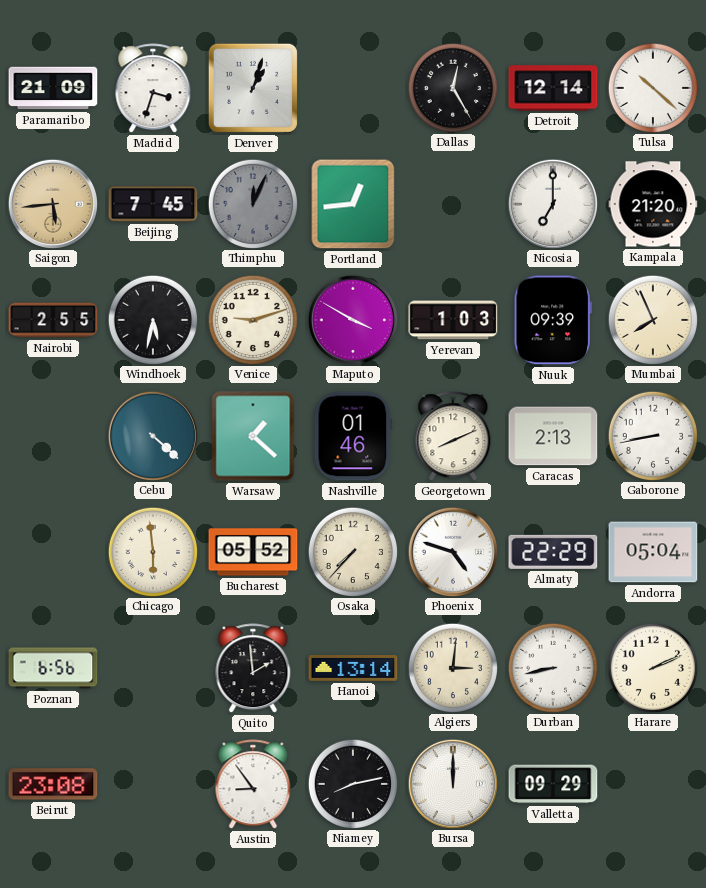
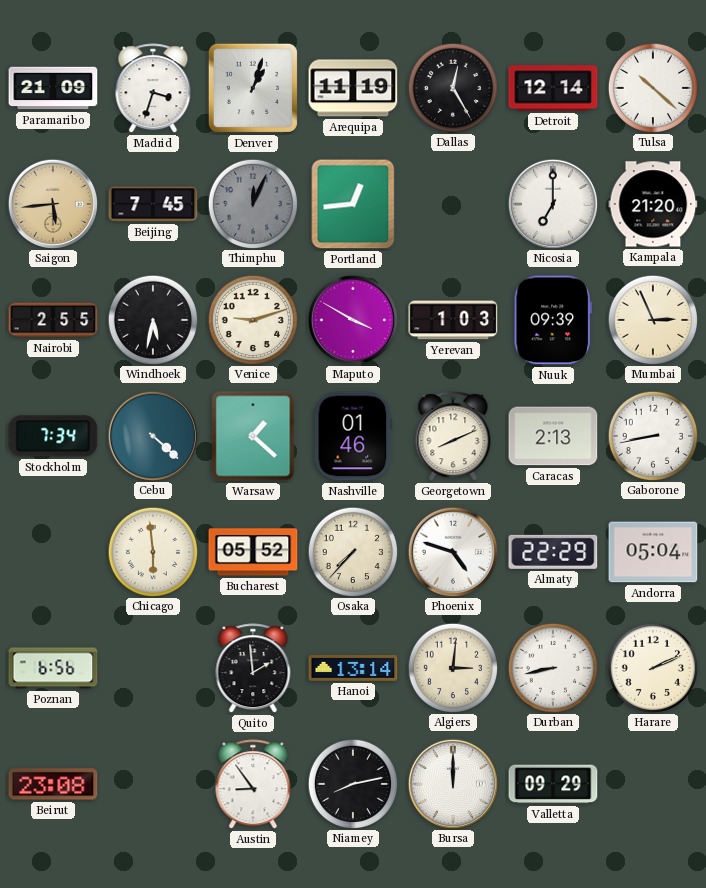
Arequipa: none -> 11:19
Mumbai: 7:56 -> 2:56
Stockholm: none -> 7:34
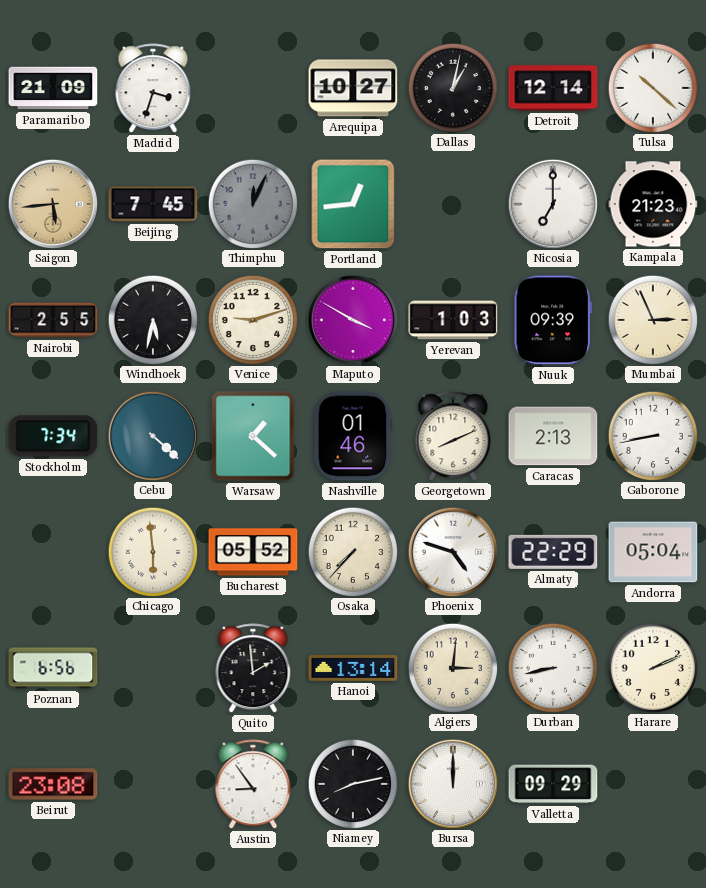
Denver: 1:03 -> none
Arequipa: 11:19 -> 10:27
Dallas: 12:25 -> 1:02
Kampala: 21:20 -> 21:23
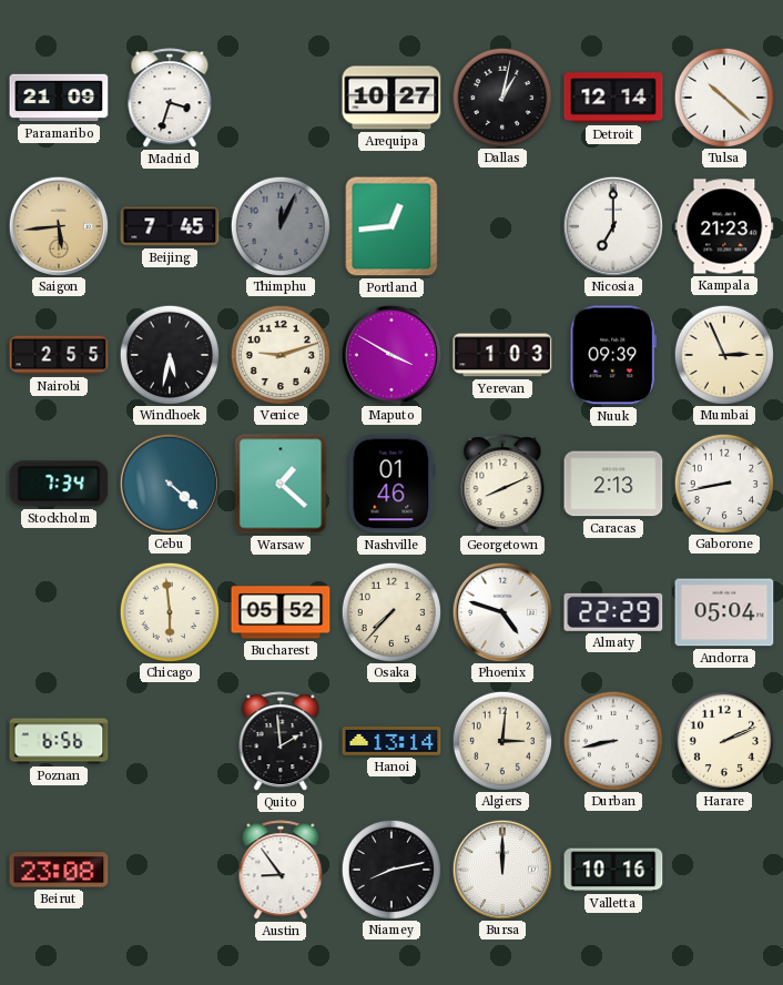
Valletta: 09:29 -> 10:16
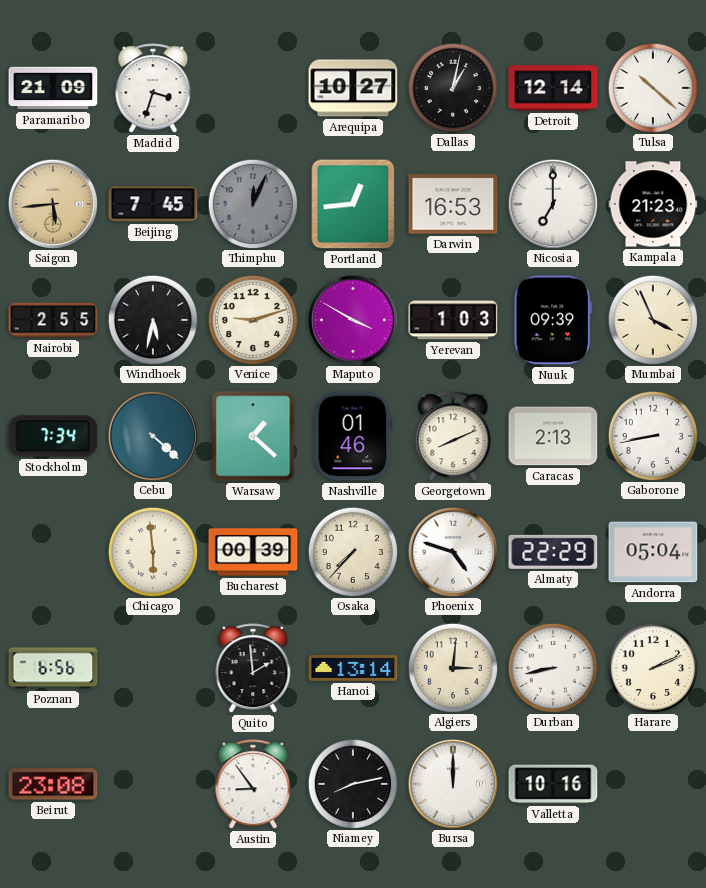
Darwin: none -> 16:53
Mumbai: 2:56 -> 3:56
Bucharest: 05:52 -> 00:39
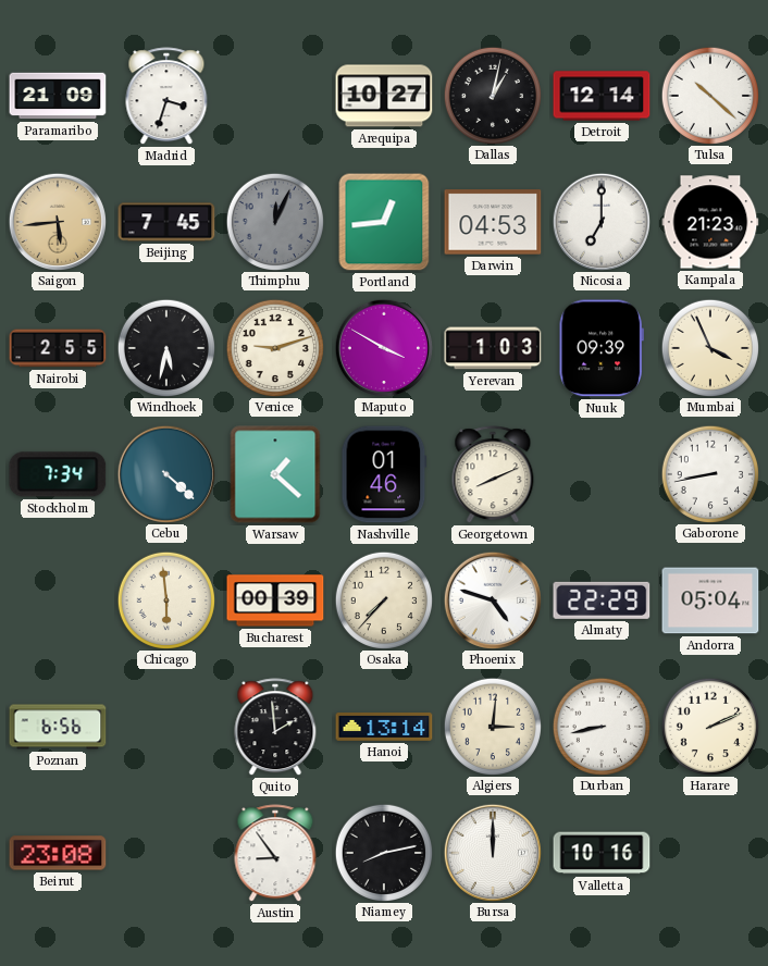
Darwin: 16:53 -> 04:53
Caracas: 2:13 -> none
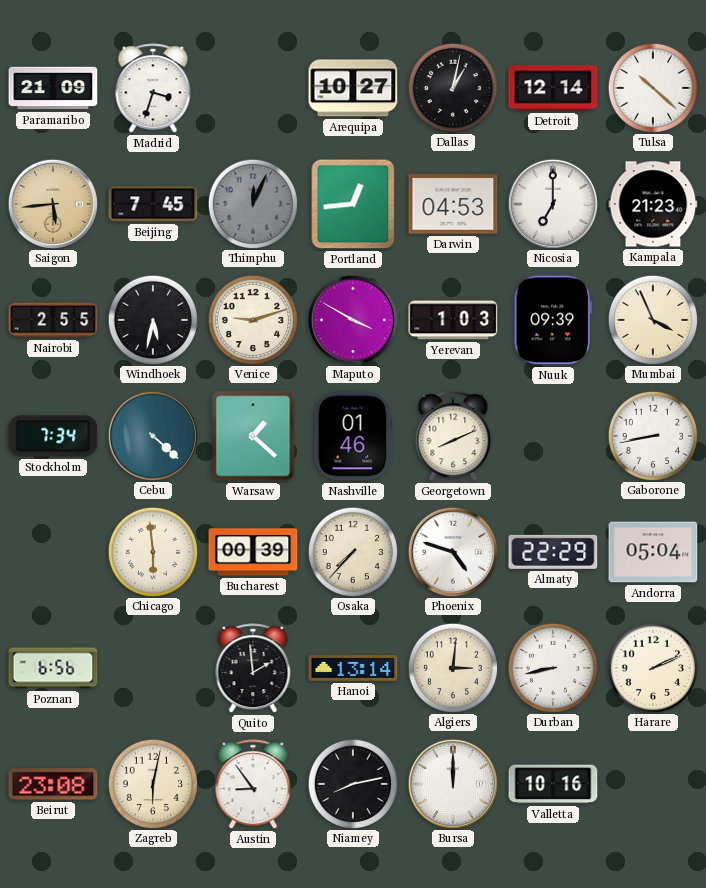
Zagreb: none -> 6:02
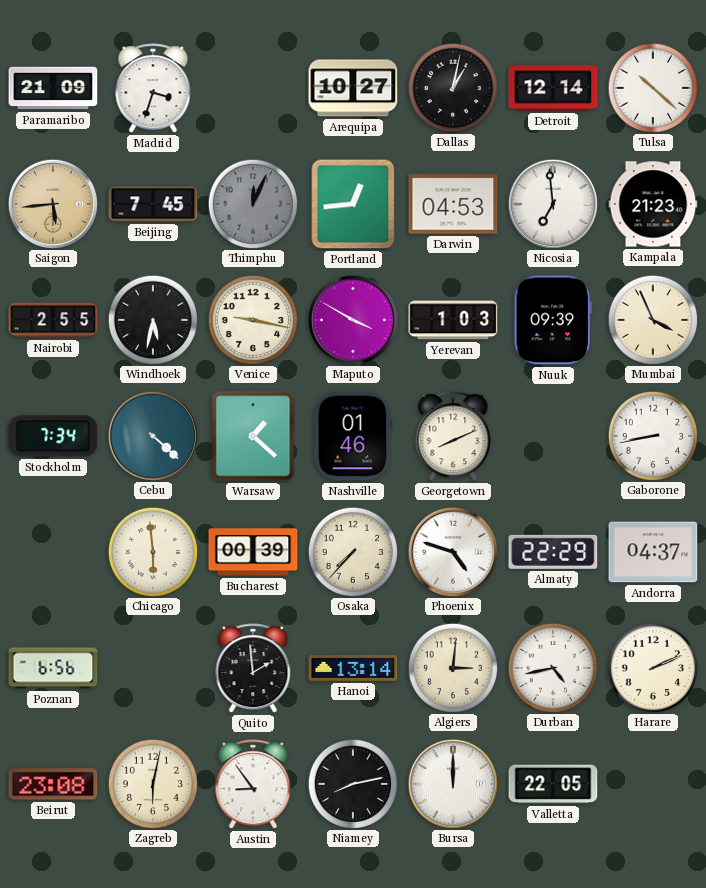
Nicosia: 7:00 -> 6:59
Venice: 9:12 -> 9:17
Andorra: 05:04 -> 04:37
Durban: 8:43 -> 4:43
Valletta: 10:16 -> 22:05
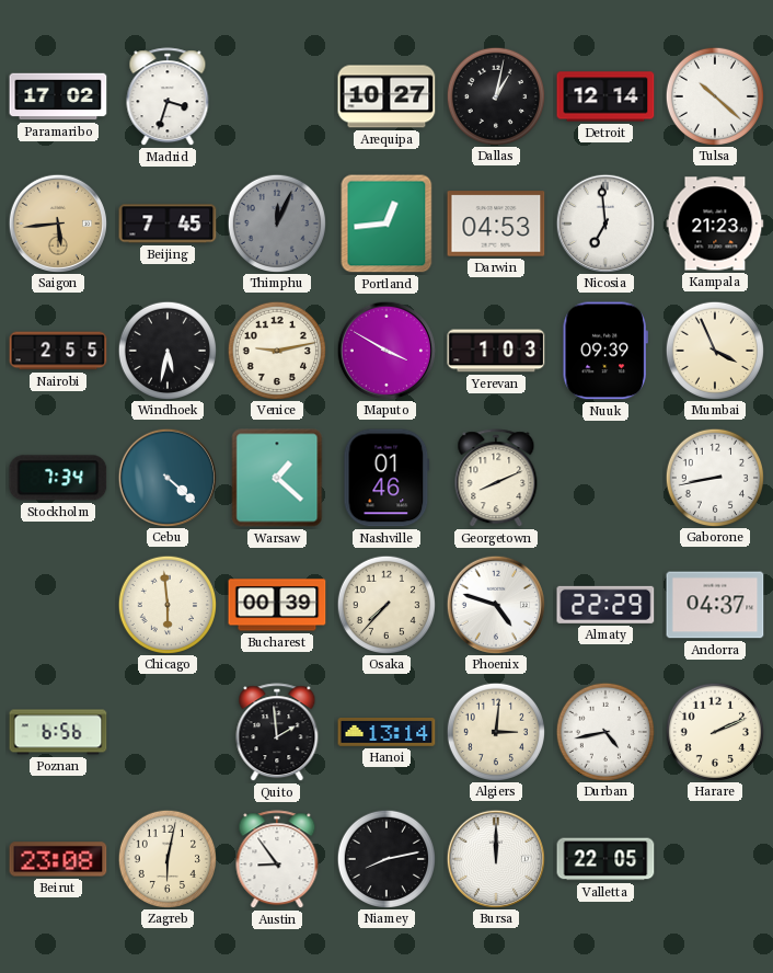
Paramaribo: 21:09 -> 17:02
Venice: 9:17 -> 9:13
